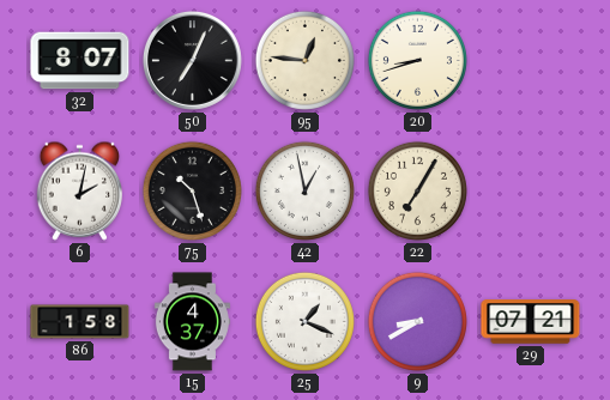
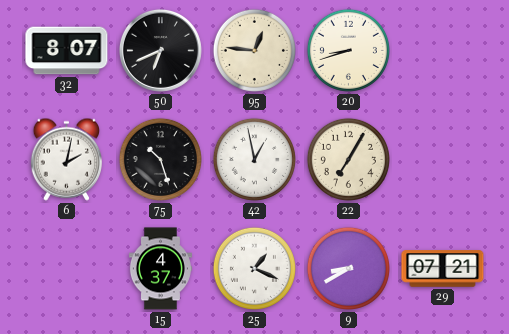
50: 7:04 -> 6:41
86: 1:58 -> none
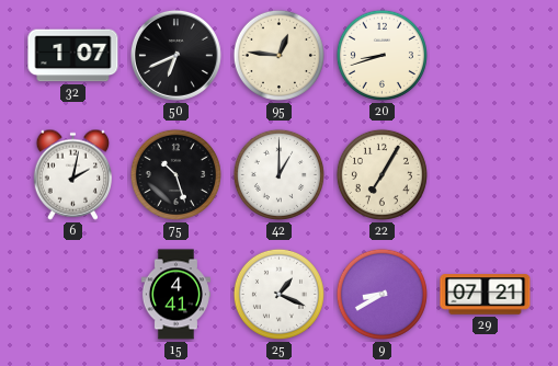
32: 8:07 -> 1:07
42: 12:58 -> 1:00
15: 4:37 -> 4:41
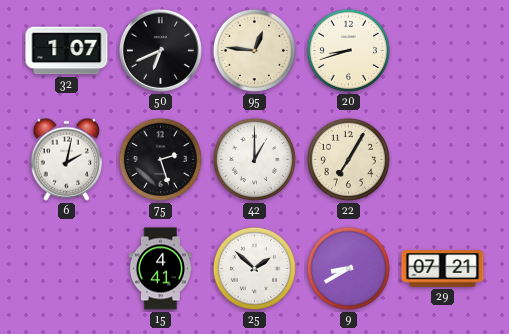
75: 10:27 -> 2:27
25: 1:19 -> 1:52
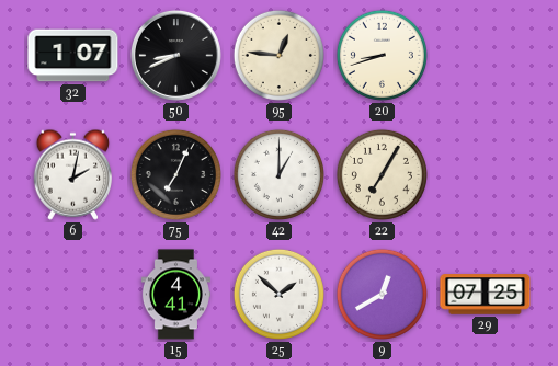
50: 6:41 -> 8:41
75: 2:27 -> 7:04
9: 8:40 -> 12:40
29: 07:21 -> 07:25
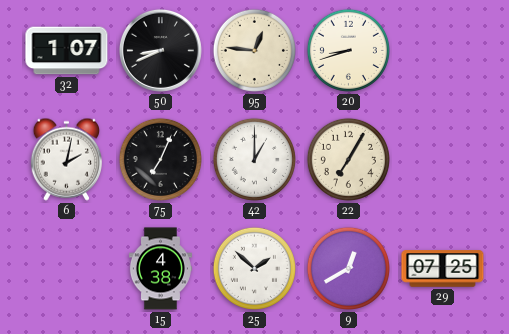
15: 4:41 -> 4:38
